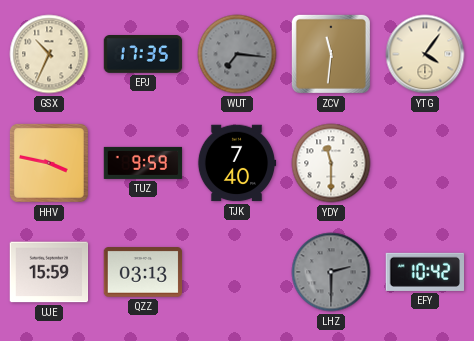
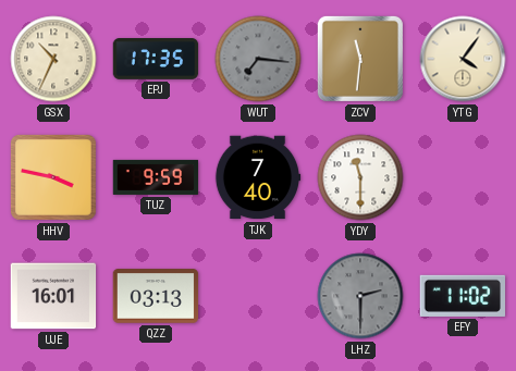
UJE: 15:59 -> 16:01
EFY: 10:42 -> 11:02
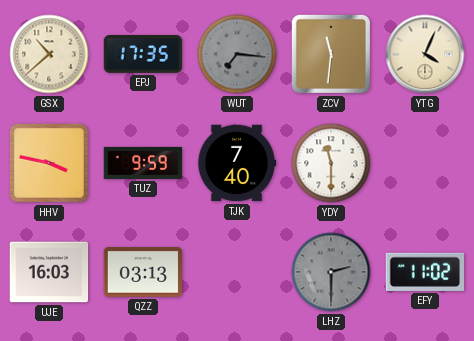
GSX: 10:34 -> 10:38
YTG: 4:06 -> 4:04
UJE: 16:01 -> 16:03
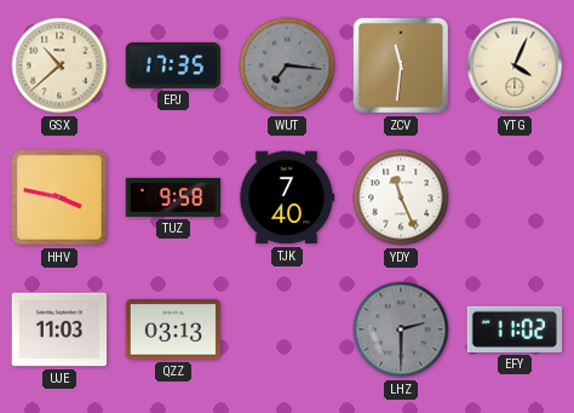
TUZ: 9:59 -> 9:58
YDY: 11:30 -> 11:26
UJE: 16:03 -> 11:03
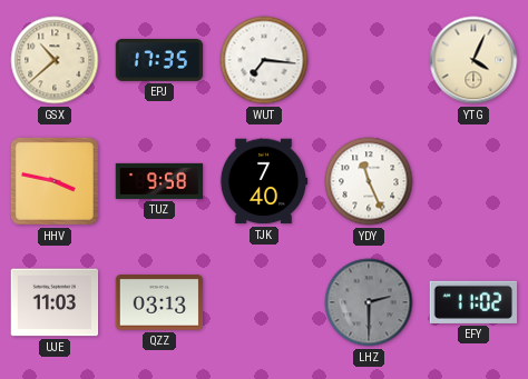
WUT dial: grey -> white
ZCV: 11:31 -> none
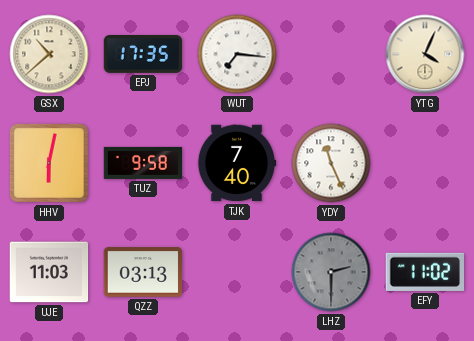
HHV: 3:47 -> 6:02
